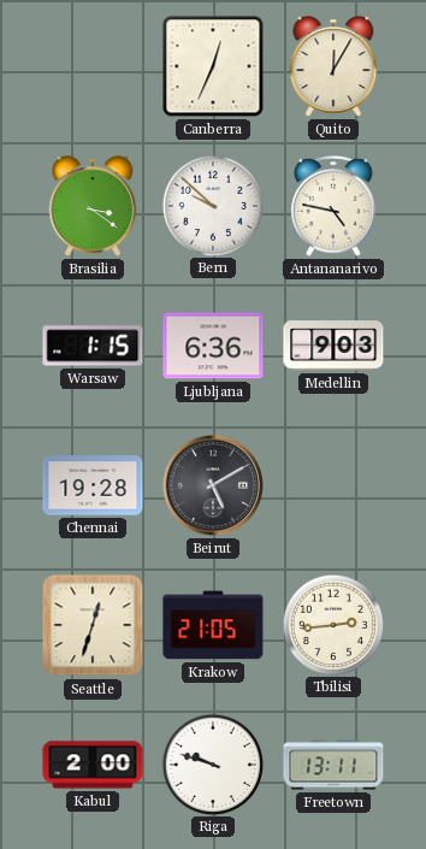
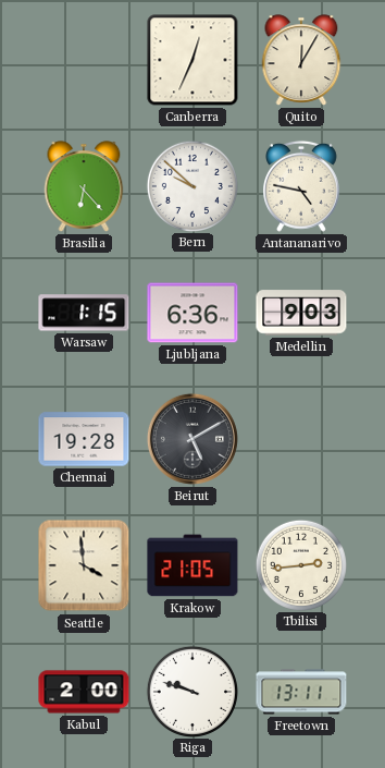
Brasilia: 3:21 -> 6:23
Seattle: 12:33 -> 3:59
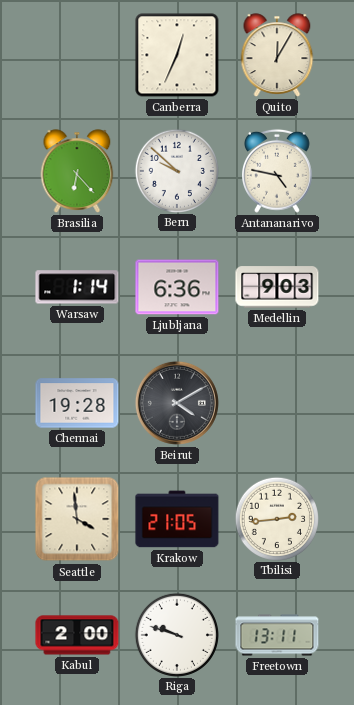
Warsaw: 1:15 -> 1:14
Beirut: 5:10 -> 4:10
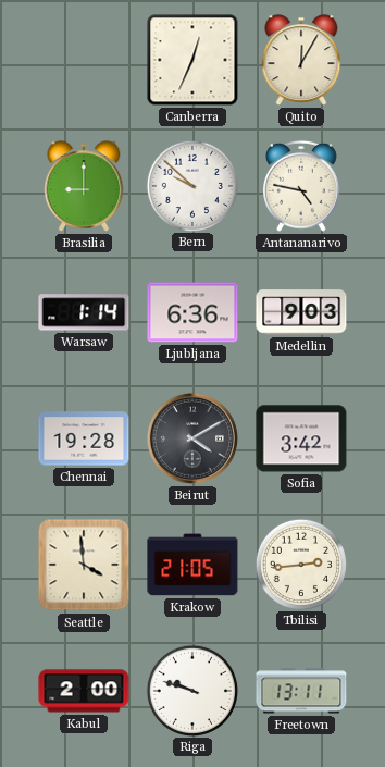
Brasilia: 6:23 -> 9:00
Sofia: none -> 3:42
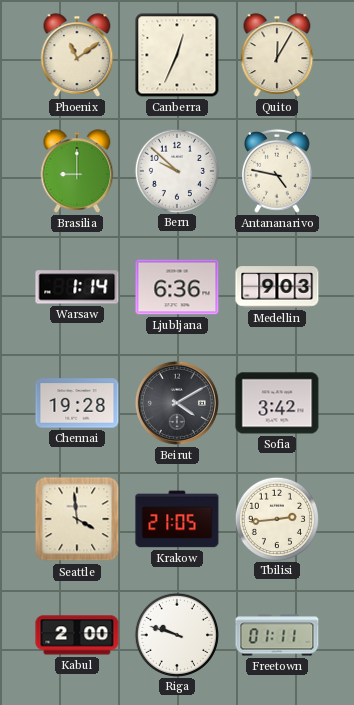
Phoenix: none -> 11:09
Freetown: 13:11 -> 01:11
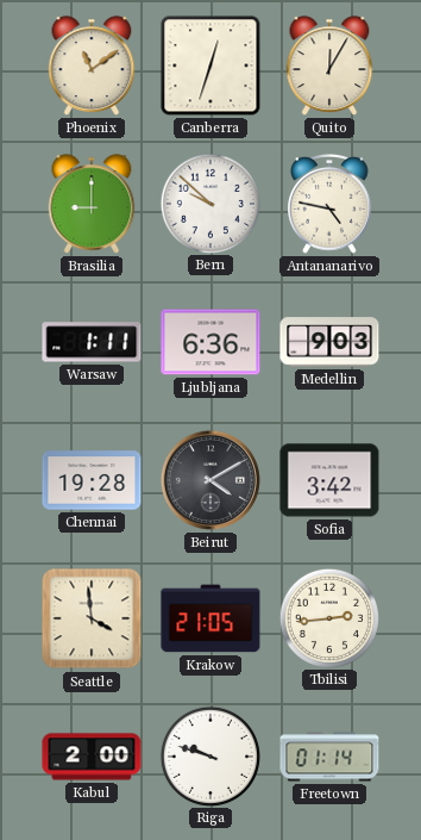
Canberra: 12:34 -> 12:33
Warsaw: 1:14 -> 1:11
Freetown: 01:11 -> 01:14
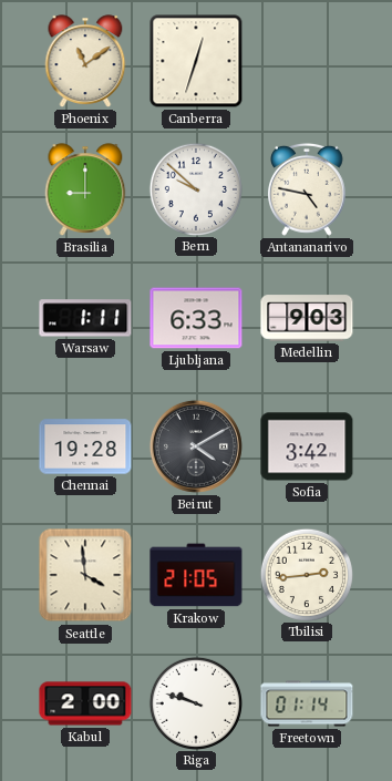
Quito: 12:05 -> none
Ljubljana: 6:36 -> 6:33
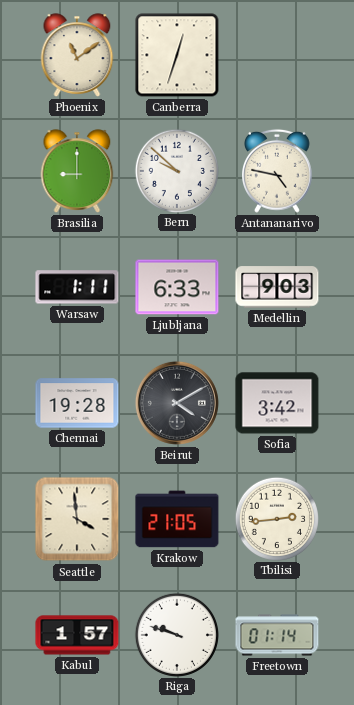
Kabul: 2:00 -> 1:57
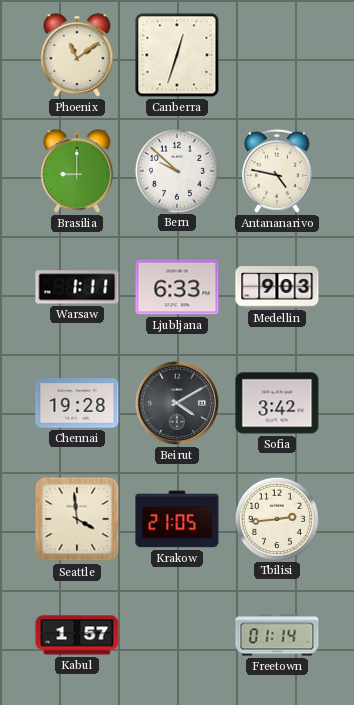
Riga: 9:48 -> none
